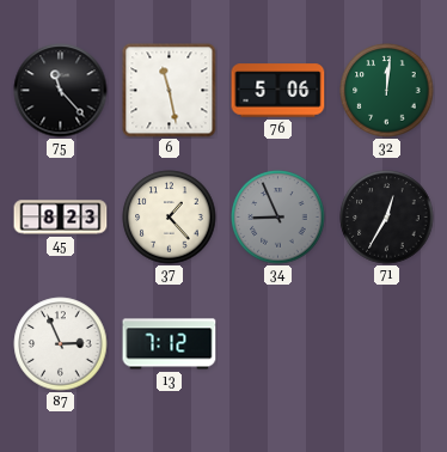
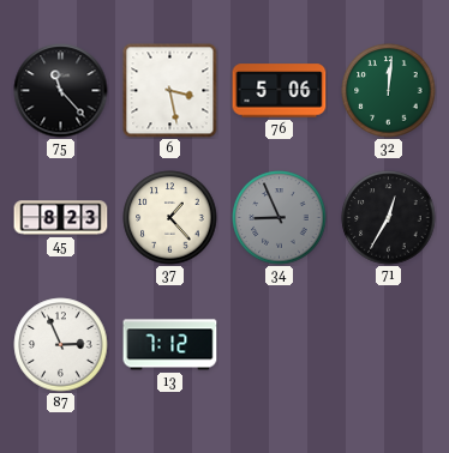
6: 11:28 -> 3:28
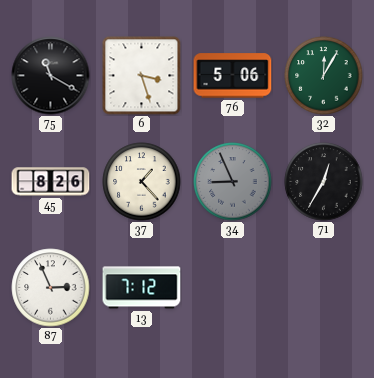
75: 11:23 -> 11:20
6: 3:28 -> 3:27
32: 12:01 -> 12:05
45: 8:23 -> 8:26
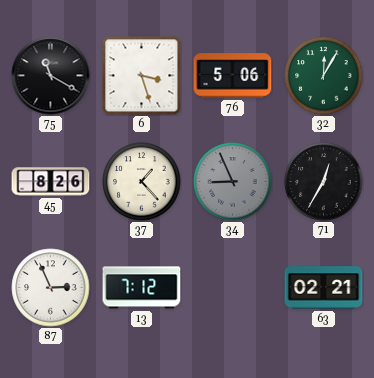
63: none -> 02:21
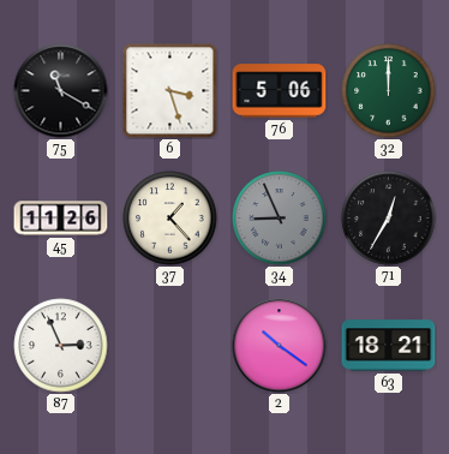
32: 12:05 -> 12:00
45: 8:26 -> 11:26
13: 7:12 -> none
2: none -> 10:21
63: 02:21 -> 18:21
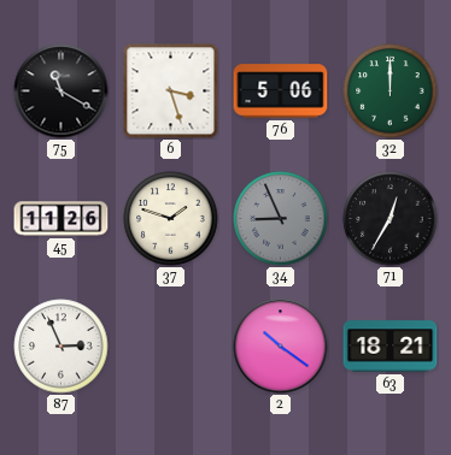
37: 1:23 -> 1:48
